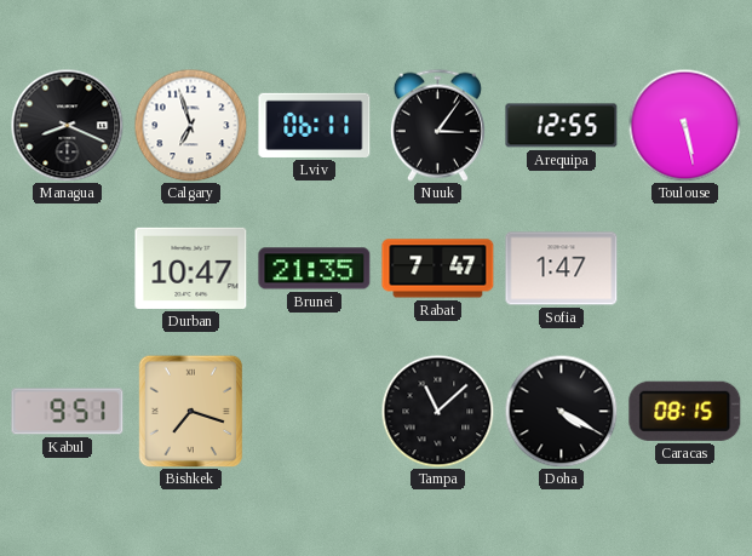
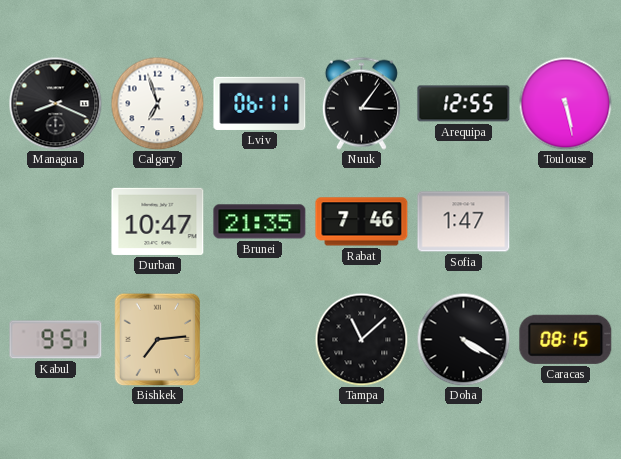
Rabat: 7:47 -> 7:46
Bishkek: 7:18 -> 7:14
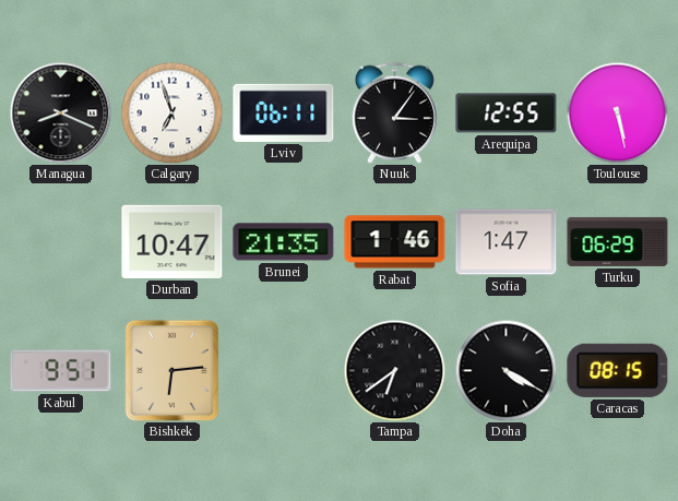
Rabat: 7:46 -> 1:46
Turku: none -> 06:29
Bishkek: 7:14 -> 6:14
Tampa: 11:08 -> 6:39
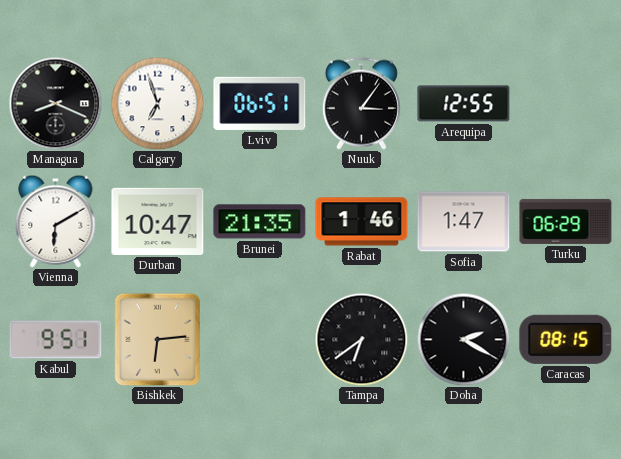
Lviv: 06:11 -> 06:51
Toulouse: 5:28 -> none
Vienna: none -> 6:10
Doha: 4:20 -> 2:20
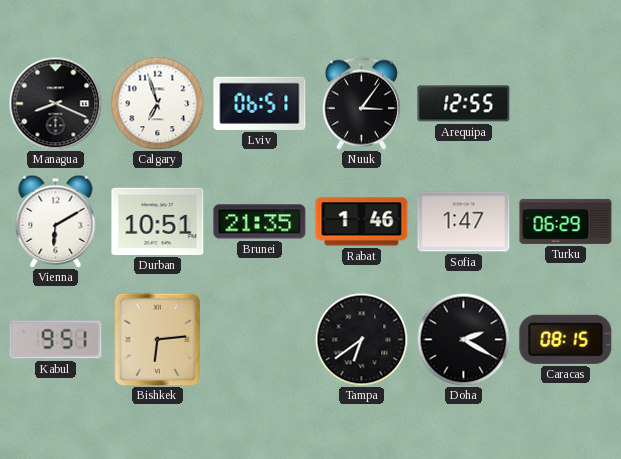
Durban: 10:47 -> 10:51
